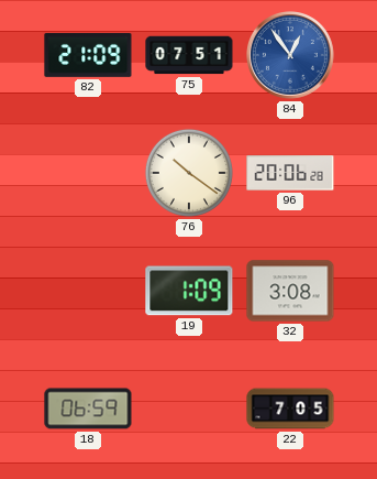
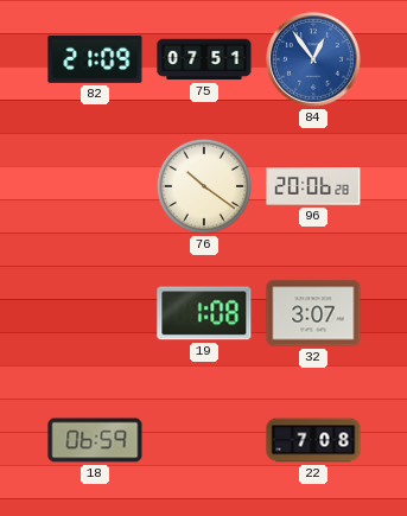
19: 1:09 -> 1:08
32: 3:08 -> 3:07
22: 7:05 -> 7:08
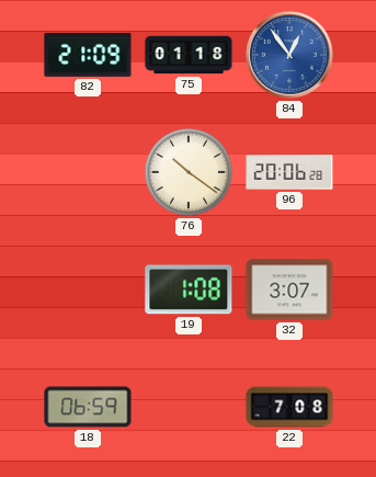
75: 07:51 -> 01:18
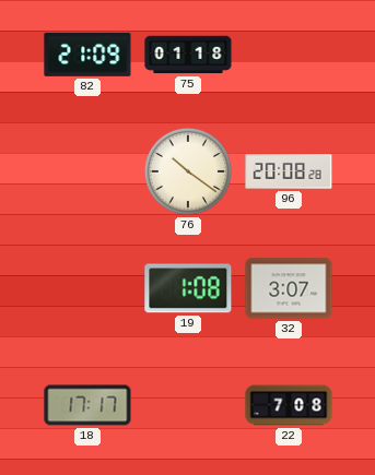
84: 12:54 -> none
96: 20:06 -> 20:08
18: 06:59 -> 17:17
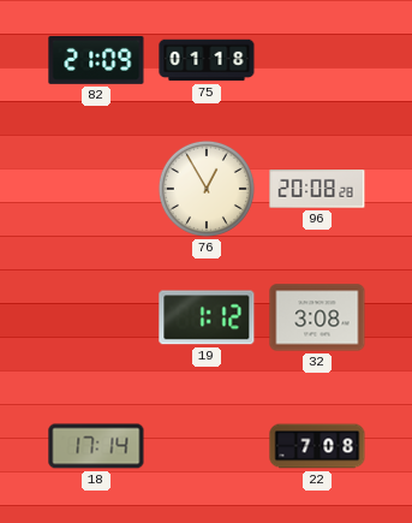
76: 10:21 -> 12:55
19: 1:08 -> 1:12
32: 3:07 -> 3:08
18: 17:17 -> 17:14
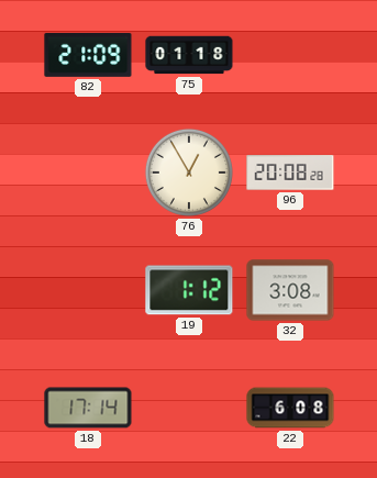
22: 7:08 -> 6:08
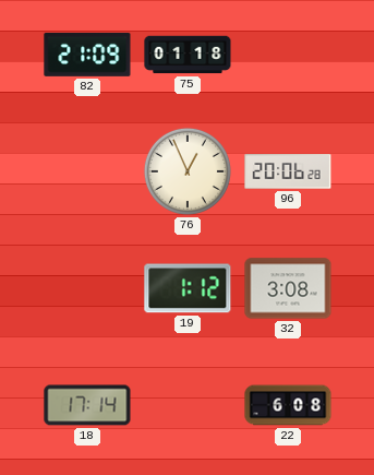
76: 12:55 -> 12:56
96: 20:08 -> 20:06
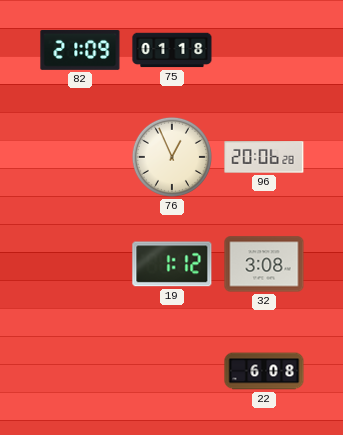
18: 17:14 -> none
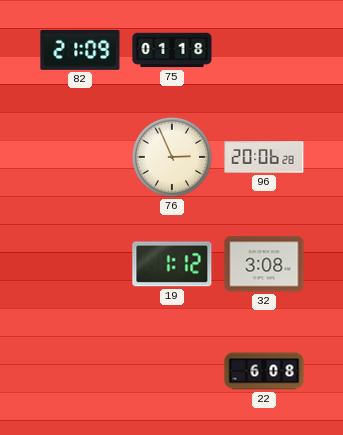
76: 12:56 -> 2:56
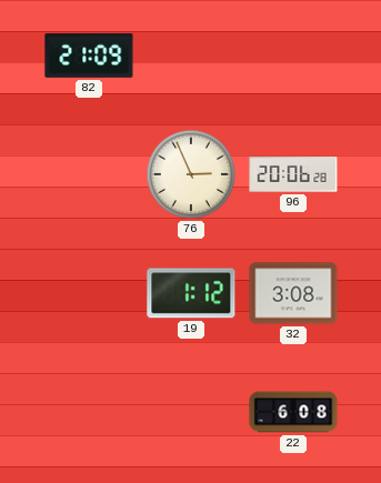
75: 01:18 -> none
